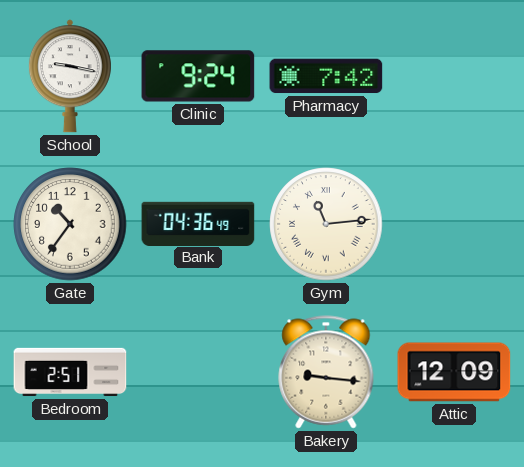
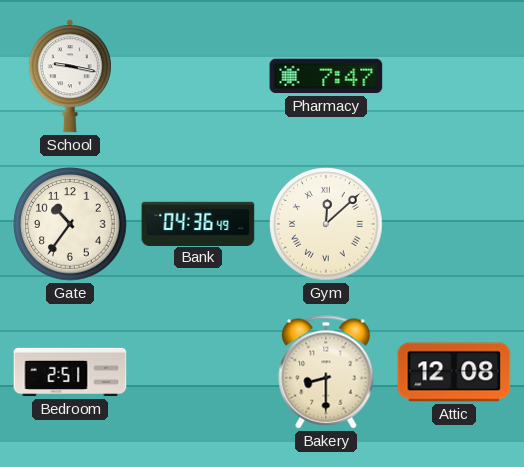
Clinic: 9:24 -> none
Pharmacy: 7:42 -> 7:47
Gym: 11:14 -> 12:08
Bakery: 9:16 -> 8:30
Attic: 12:09 -> 12:08
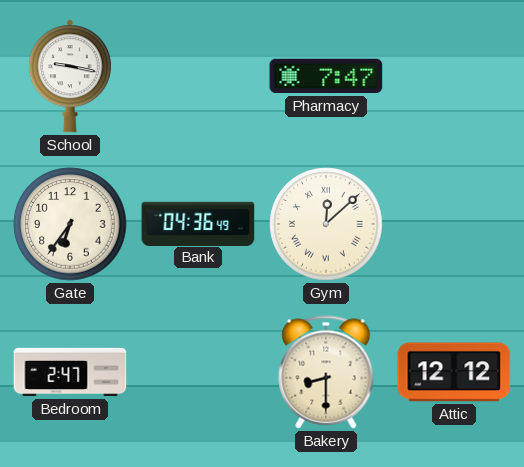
Gate: 10:36 -> 6:36
Bedroom: 2:51 -> 2:47
Attic: 12:08 -> 12:12
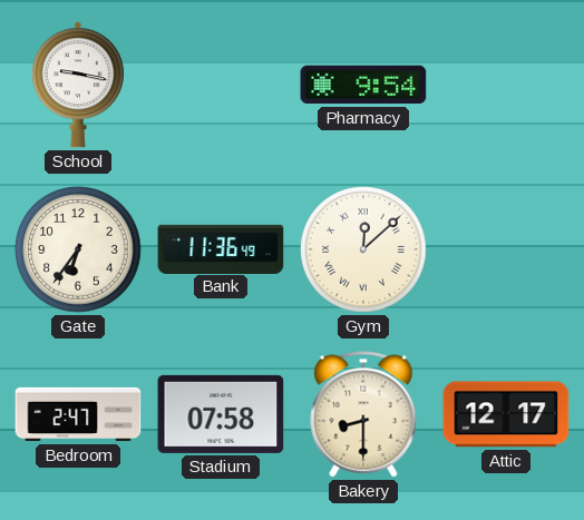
Pharmacy: 7:47 -> 9:54
Bank: 04:36 -> 11:36
Stadium: none -> 07:58
Attic: 12:12 -> 12:17
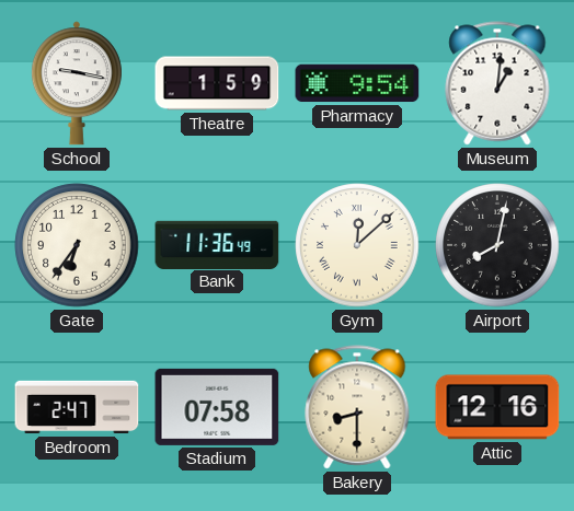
Theatre: none -> 1:59
Museum: none -> 1:01
Airport: none -> 8:02
Attic: 12:17 -> 12:16
